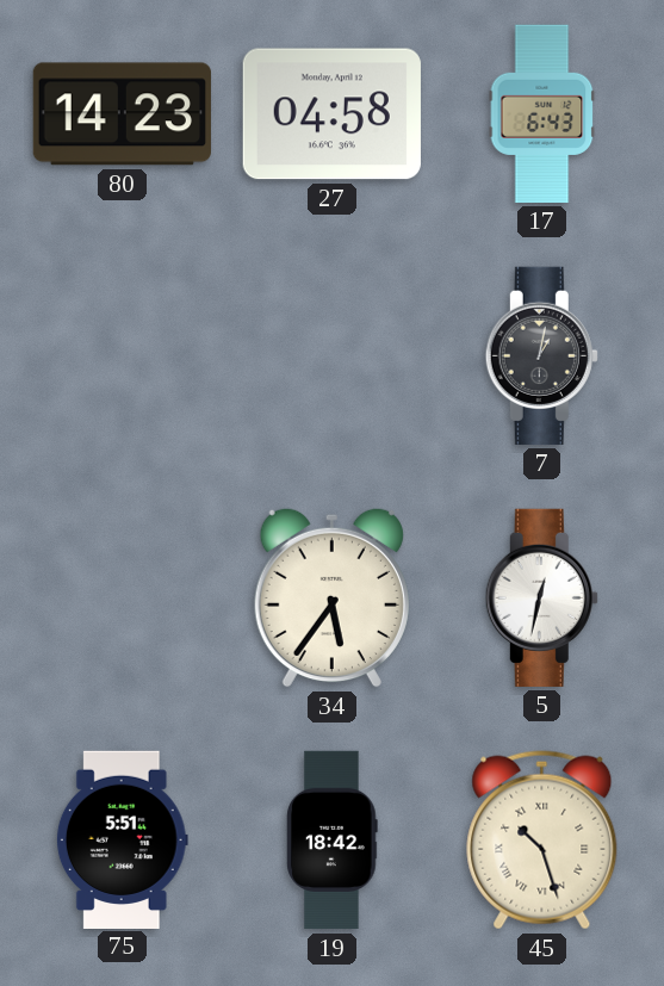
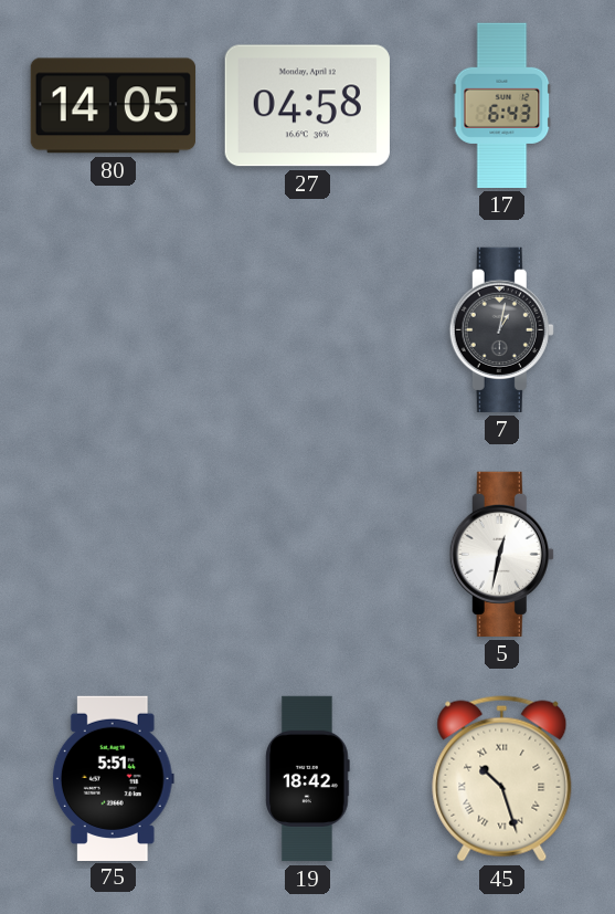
80: 14:23 -> 14:05
34: 5:36 -> none
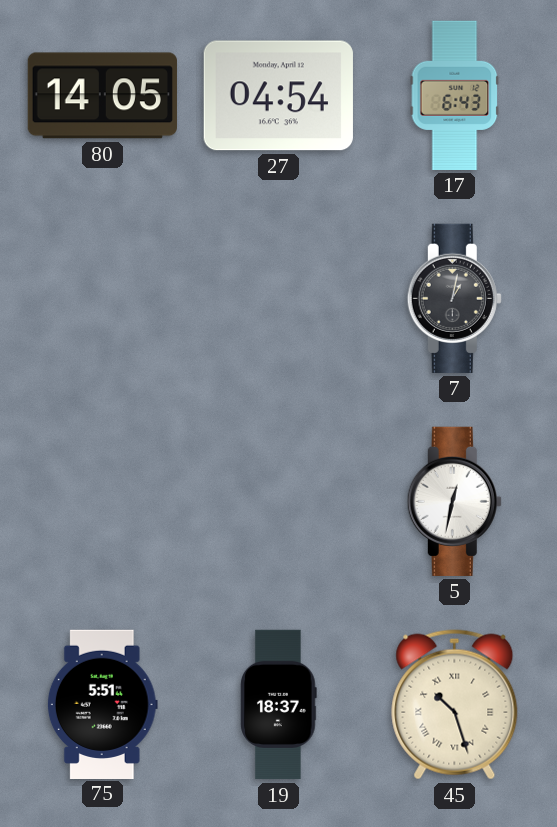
27: 04:58 -> 04:54
19: 18:42 -> 18:37
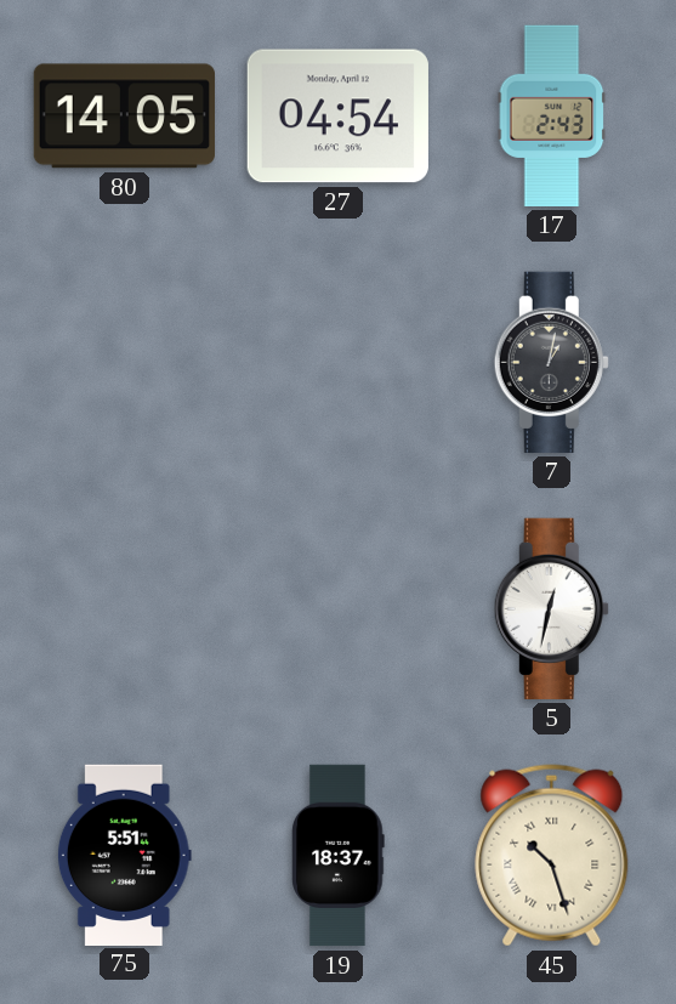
17: 6:43 -> 2:43
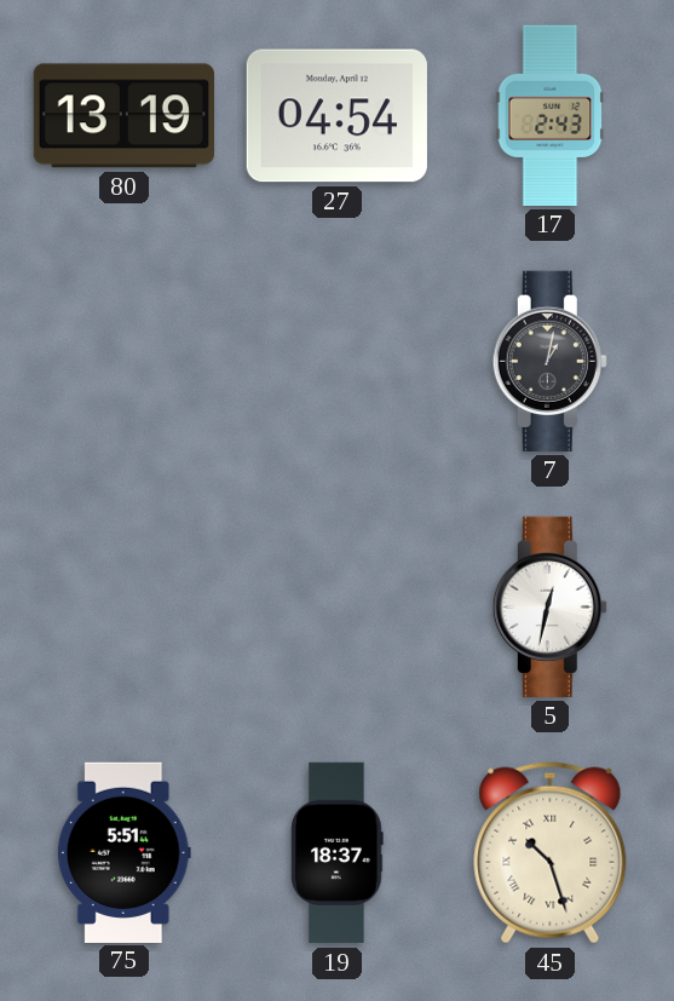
80: 14:05 -> 13:19
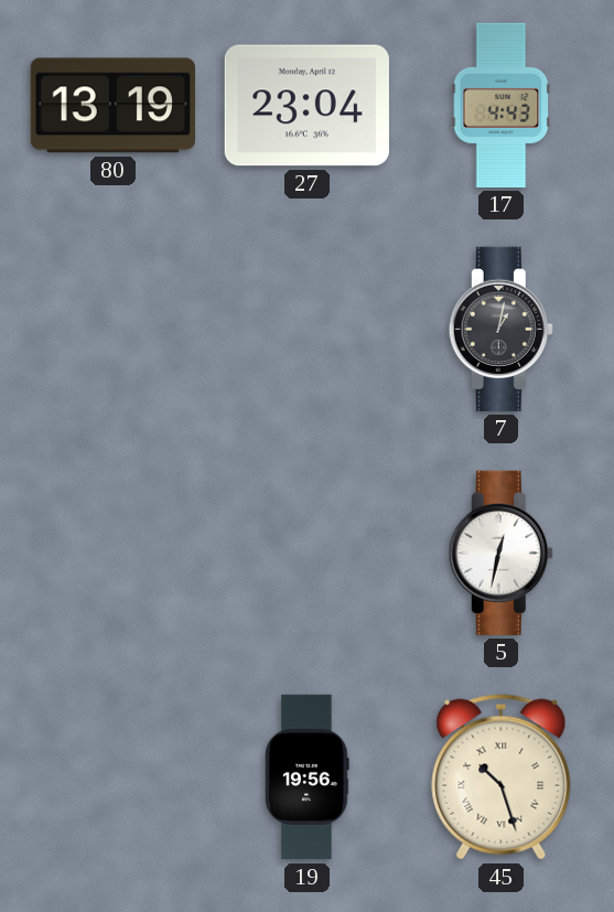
27: 04:54 -> 23:04
17: 2:43 -> 4:43
75: 5:51 -> none
19: 18:37 -> 19:56
